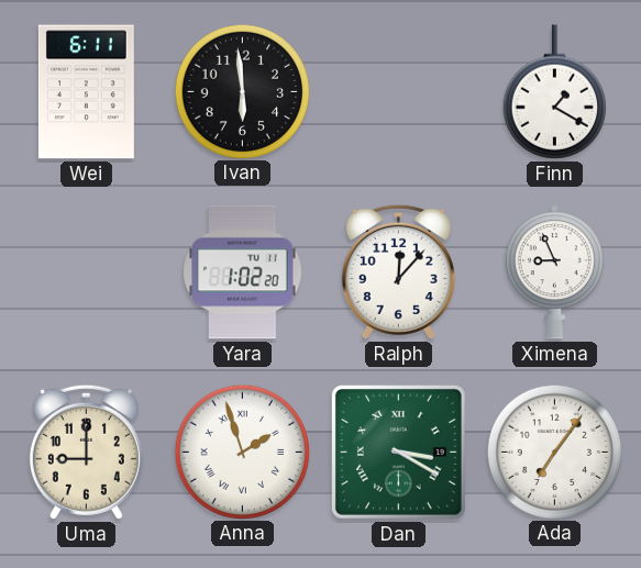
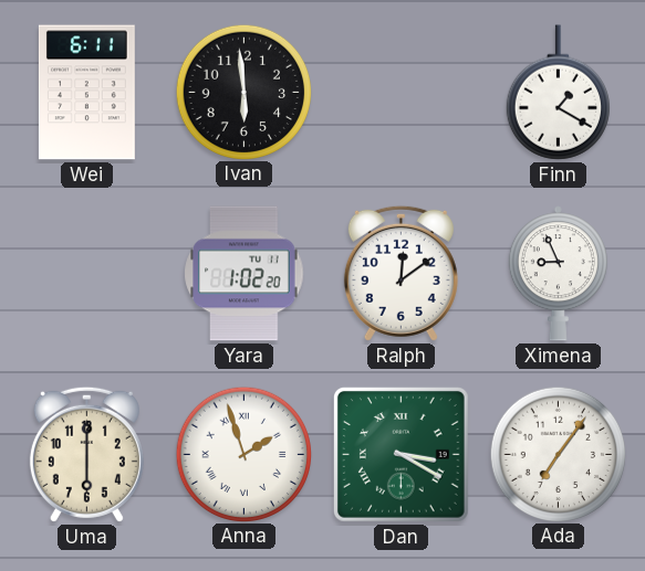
Ralph: 12:07 -> 12:09
Uma: 9:00 -> 6:00
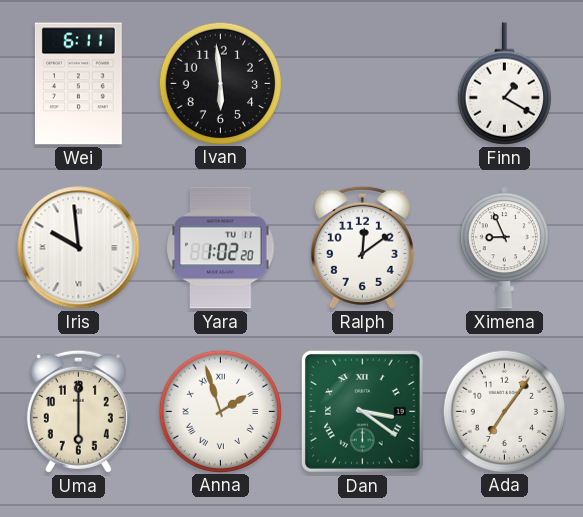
Iris: none -> 9:59
Dan: 3:20 -> 3:21
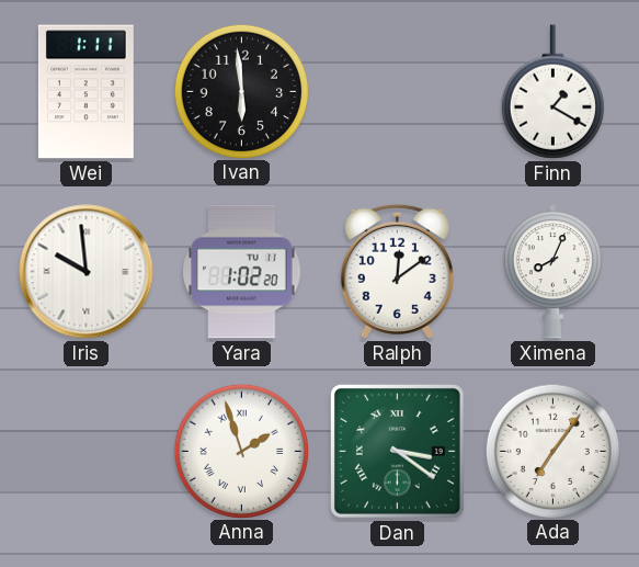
Wei: 6:11 -> 1:11
Ximena: 8:56 -> 8:04
Uma: 6:00 -> none
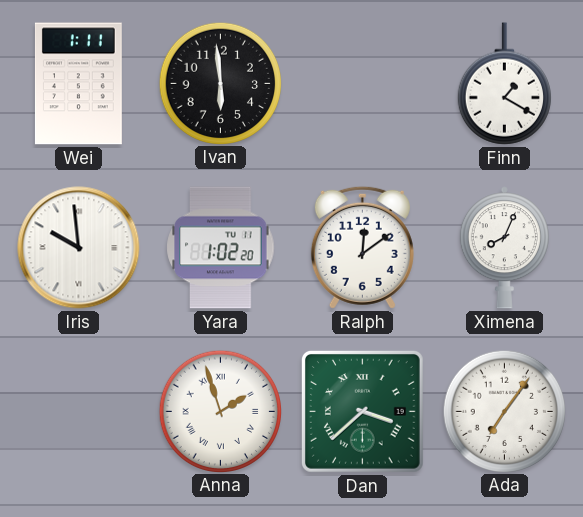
Dan: 3:21 -> 3:38
